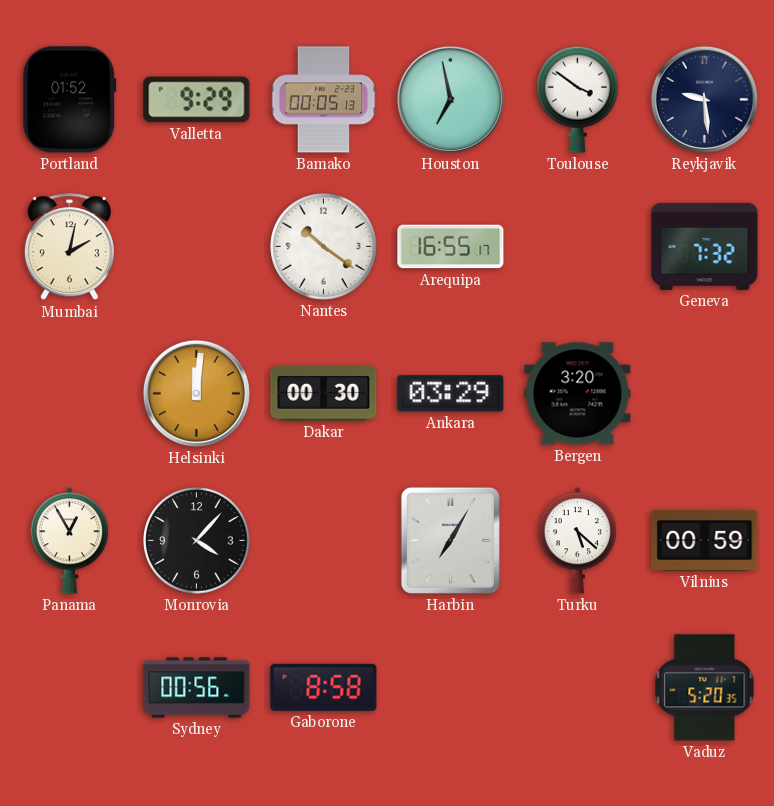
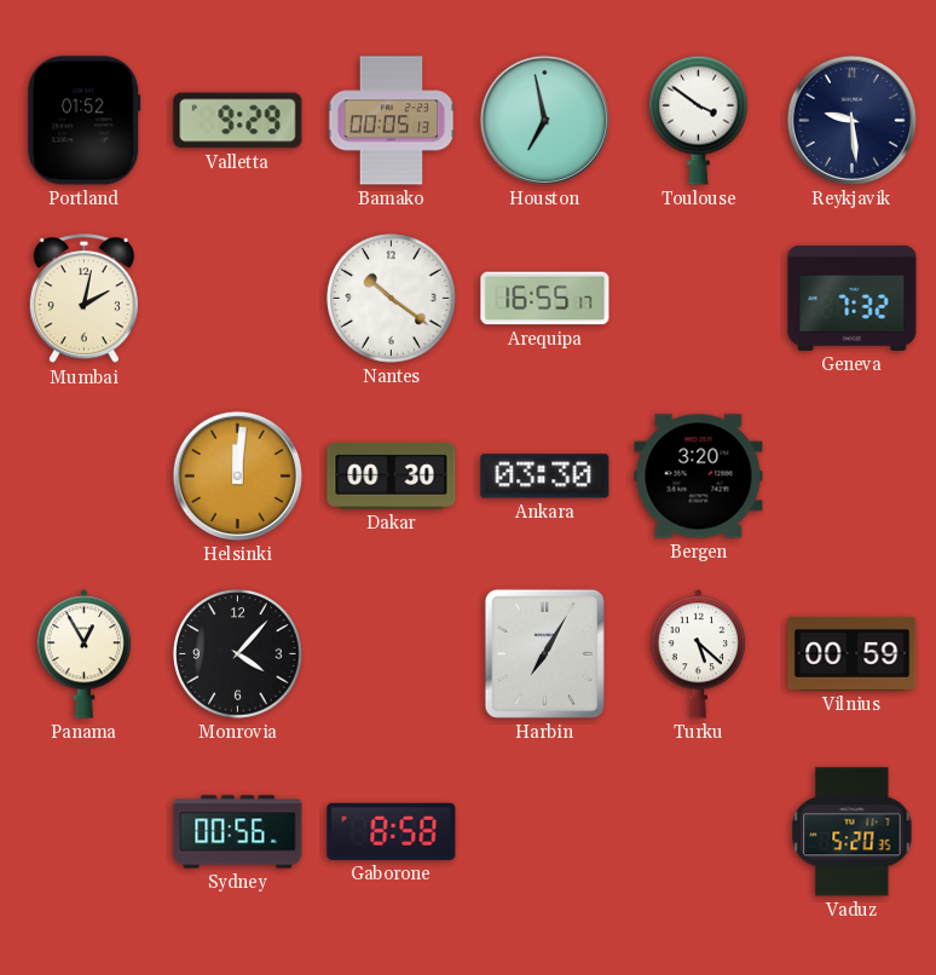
Ankara: 03:29 -> 03:30
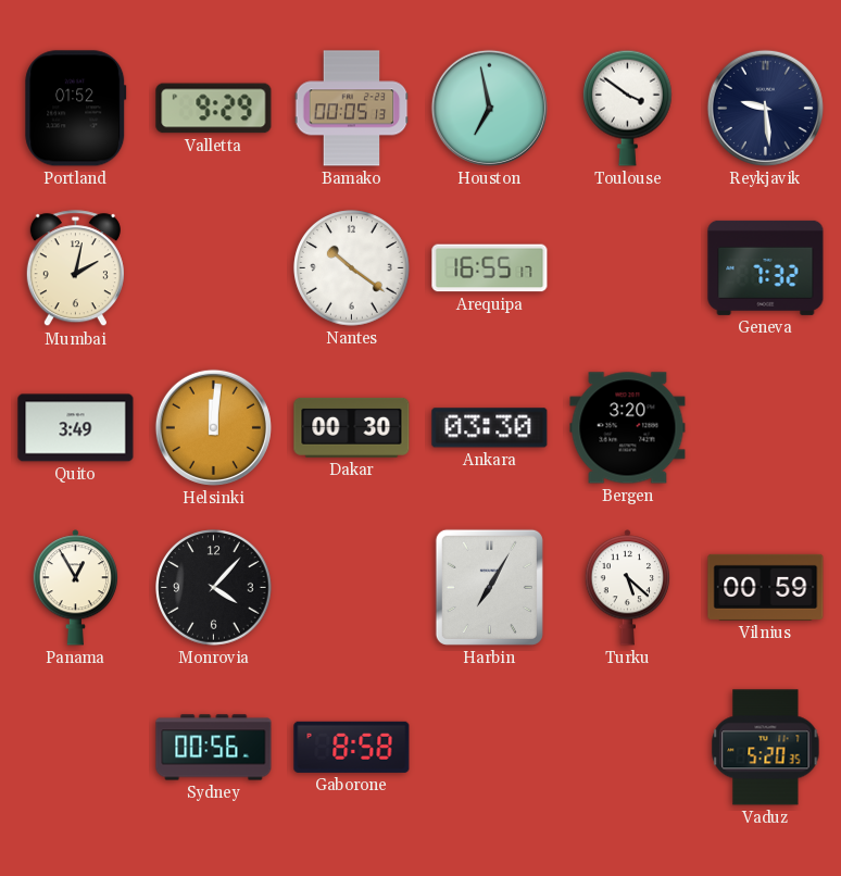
Quito: none -> 3:49
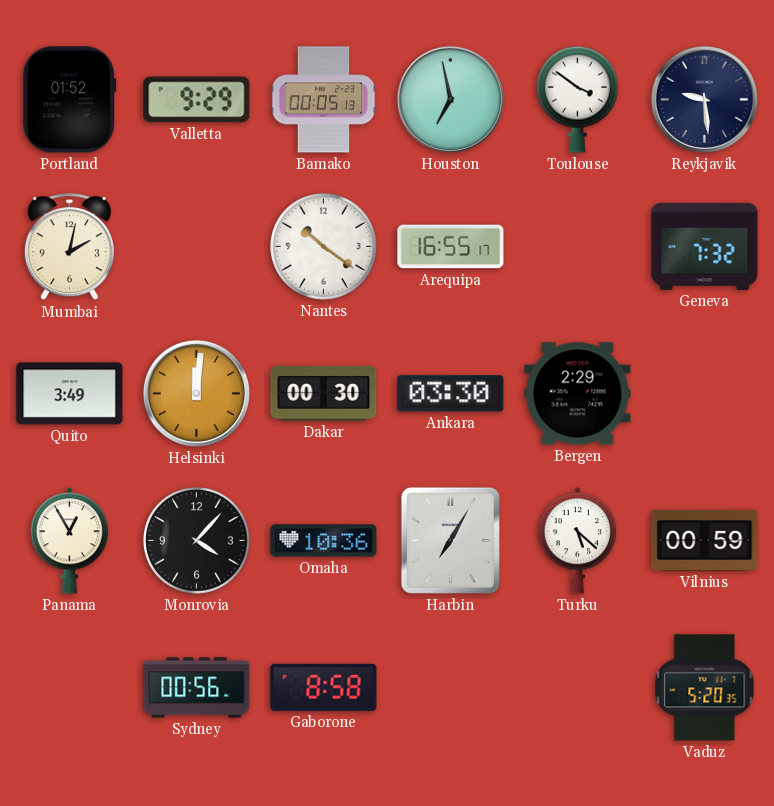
Bergen: 3:20 -> 2:29
Omaha: none -> 10:36
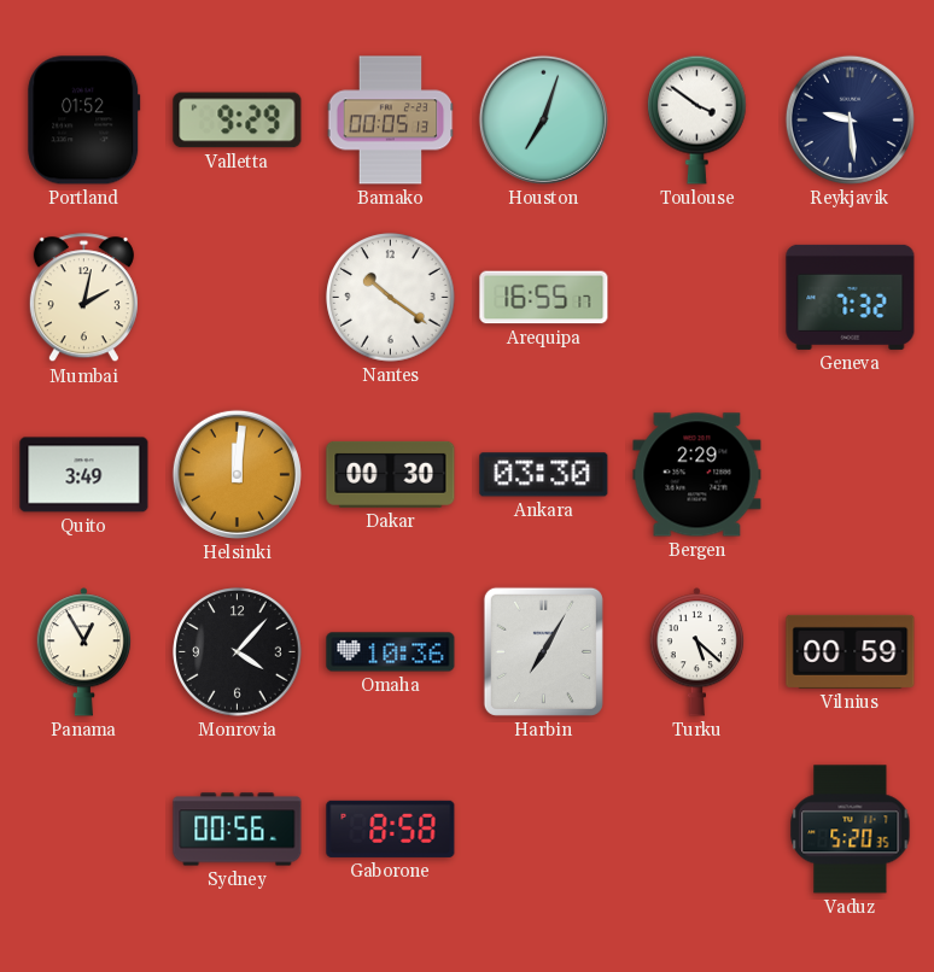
Houston: 6:58 -> 7:03
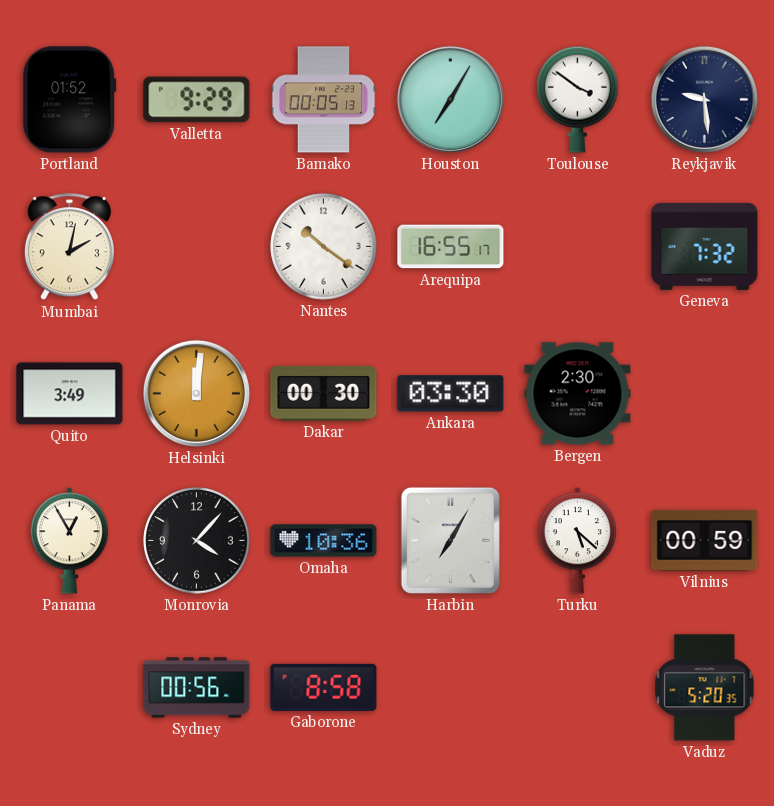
Houston: 7:03 -> 7:05
Bergen: 2:29 -> 2:30
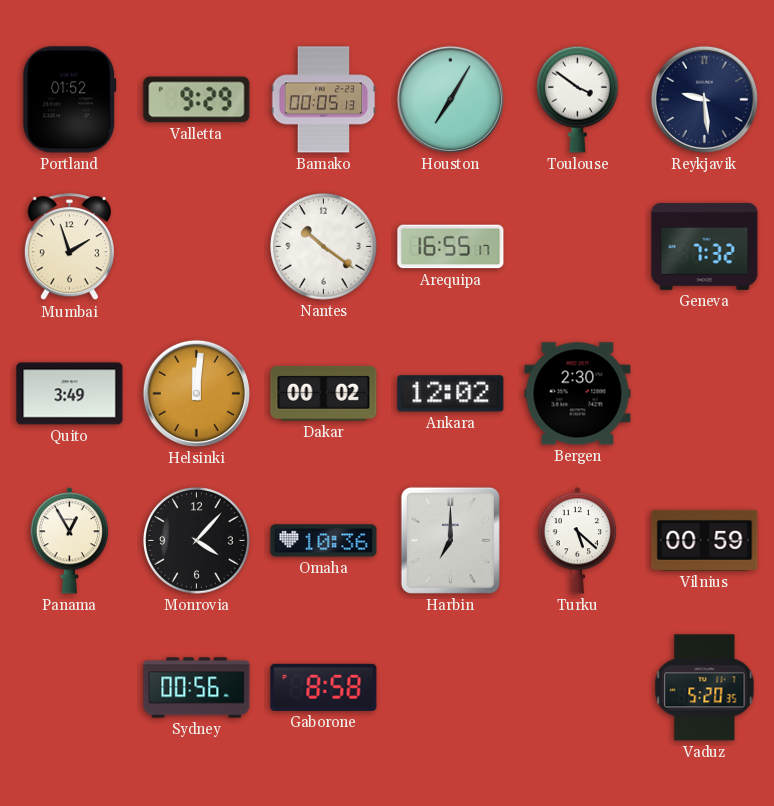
Mumbai: 2:02 -> 1:57
Dakar: 00:30 -> 00:02
Ankara: 03:30 -> 12:02
Harbin: 7:05 -> 7:00
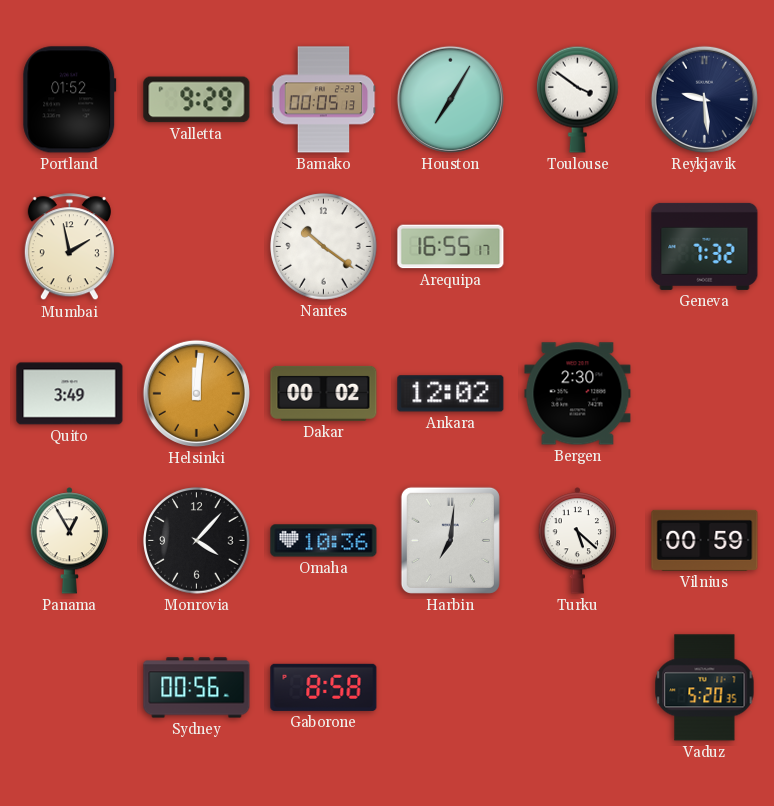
Mumbai: 1:57 -> 1:58
Harbin: 7:00 -> 7:01
